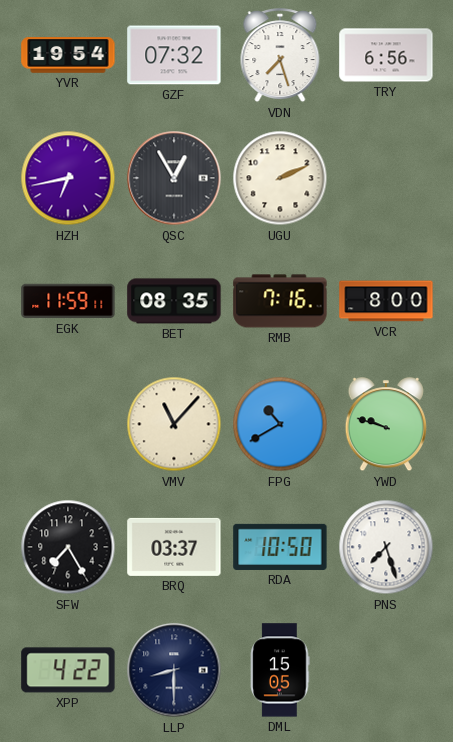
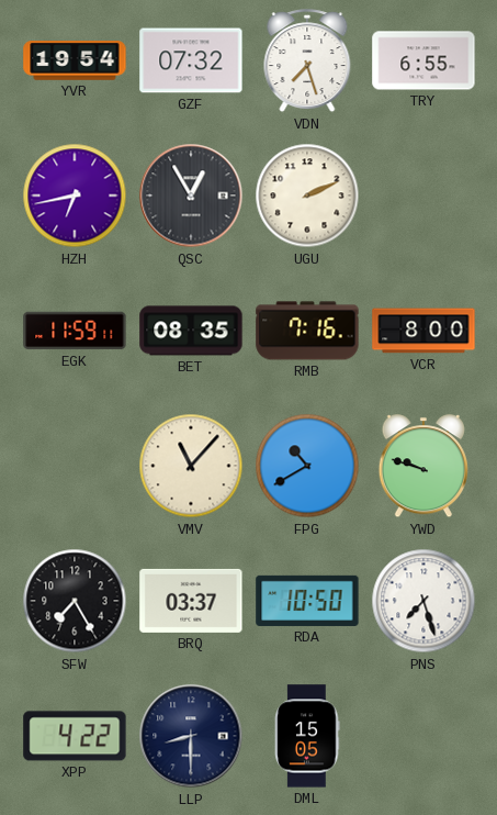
TRY: 6:56 -> 6:55
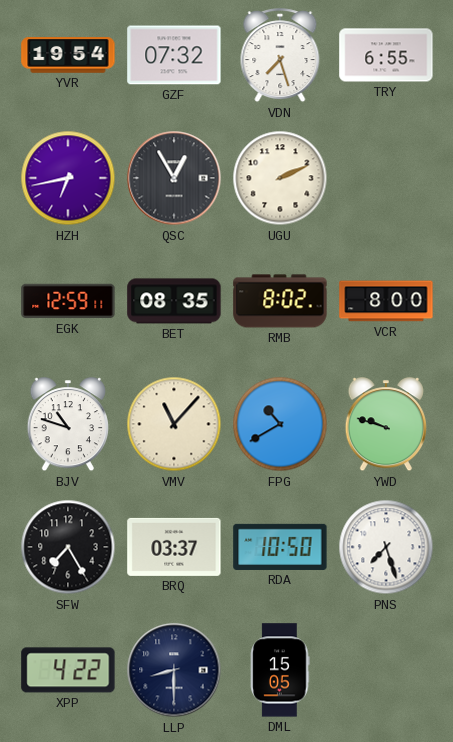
EGK: 11:59 -> 12:59
RMB: 7:16 -> 8:02
BJV: none -> 10:48
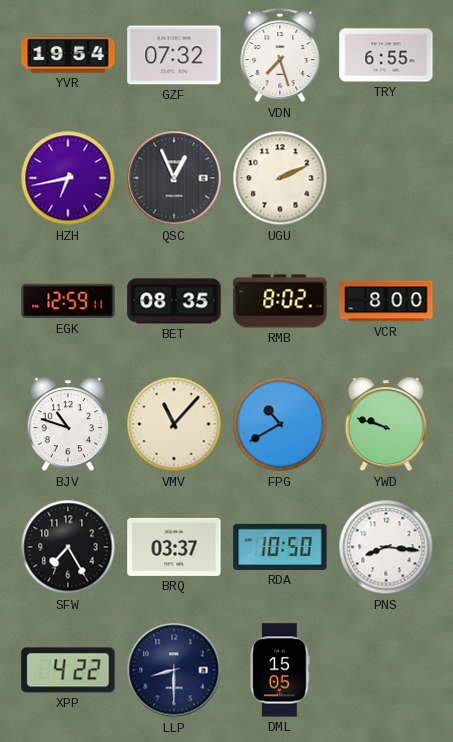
QSC: 12:55 -> 12:56
PNS: 7:27 -> 8:16
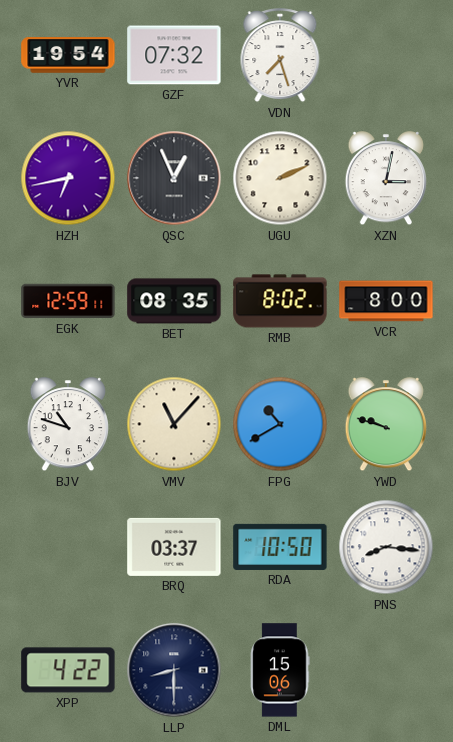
TRY: 6:55 -> none
XZN: none -> 3:02
SFW: 7:25 -> none
DML: 15:05 -> 15:06
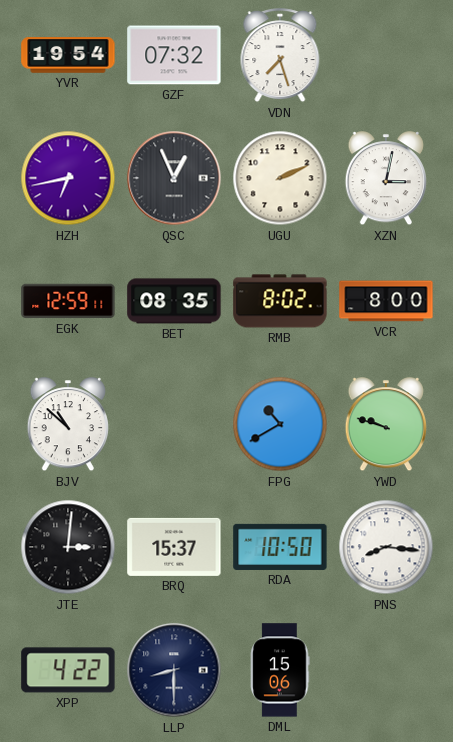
BJV: 10:48 -> 10:52
VMV: 11:07 -> none
JTE: none -> 3:01
BRQ: 03:37 -> 15:37
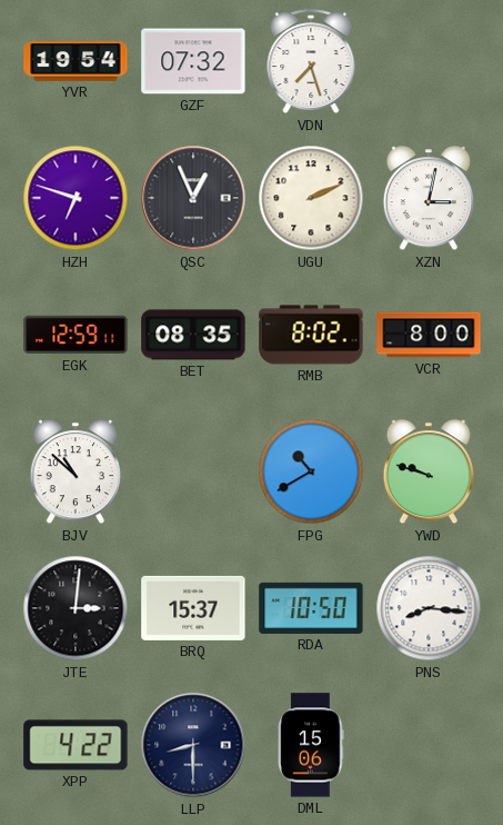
HZH: 6:43 -> 6:48
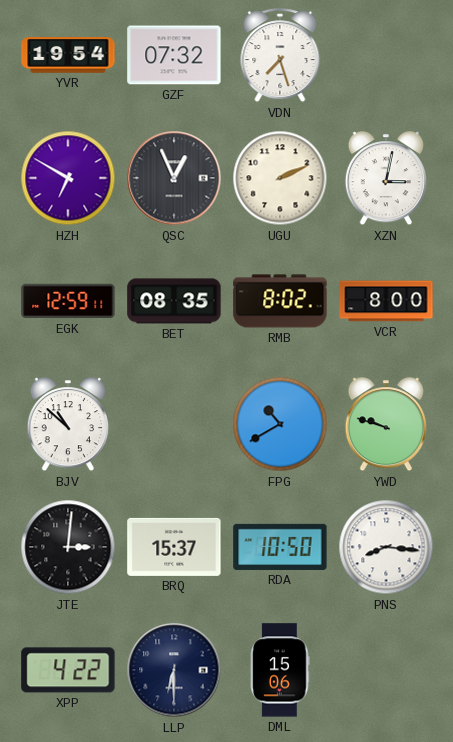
HZH: 6:48 -> 6:50
LLP: 8:30 -> 6:30
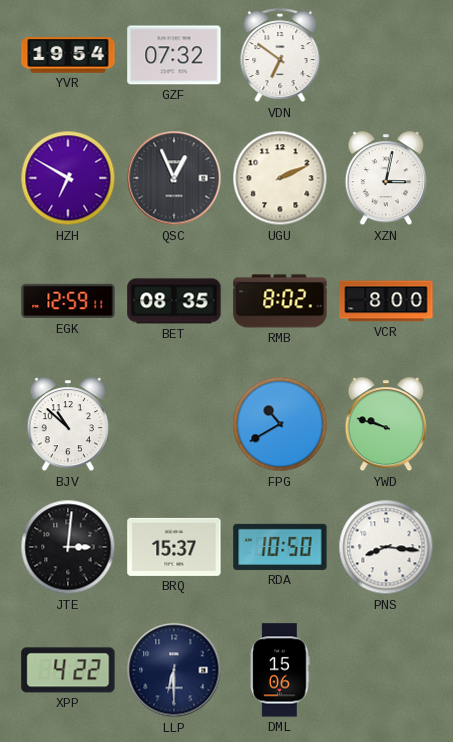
VDN: 7:27 -> 6:51
